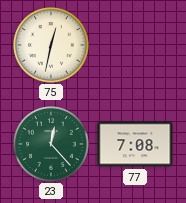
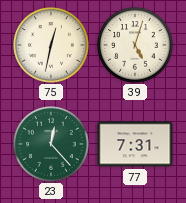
39: none -> 5:03
77: 7:08 -> 7:31
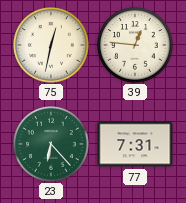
39: 5:03 -> 12:46
23: 12:23 -> 6:23
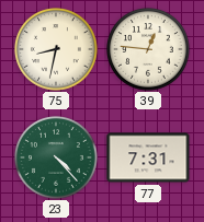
75: 12:32 -> 8:32
23: 6:23 -> 4:23
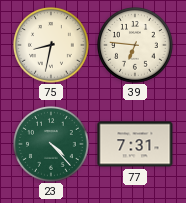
39: 12:46 -> 6:46
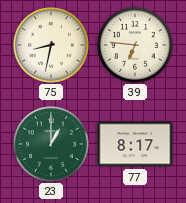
23: 4:23 -> 1:00
77: 7:31 -> 8:17
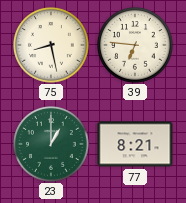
75: 8:32 -> 8:28
77: 8:17 -> 8:21
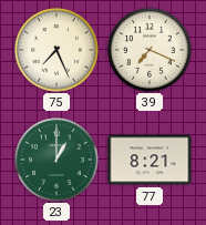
75: 8:28 -> 7:26
39: 6:46 -> 7:19
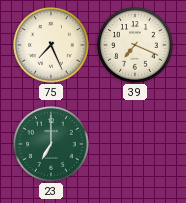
23: 1:00 -> 7:00
77: 8:21 -> none
